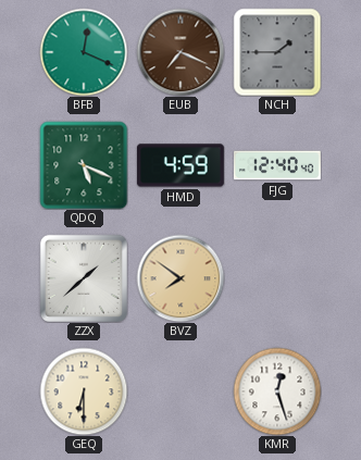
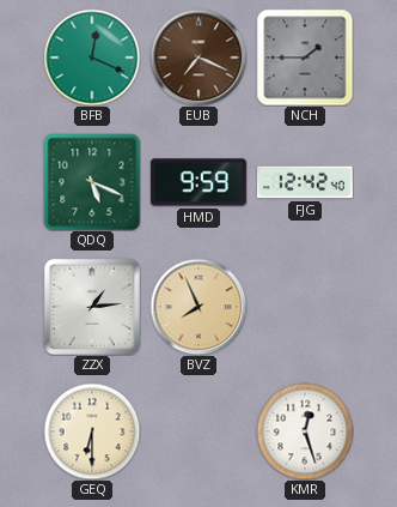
HMD: 4:59 -> 9:59
FJG: 12:40 -> 12:42
ZZX: 1:38 -> 1:14
BVZ: 7:51 -> 7:56
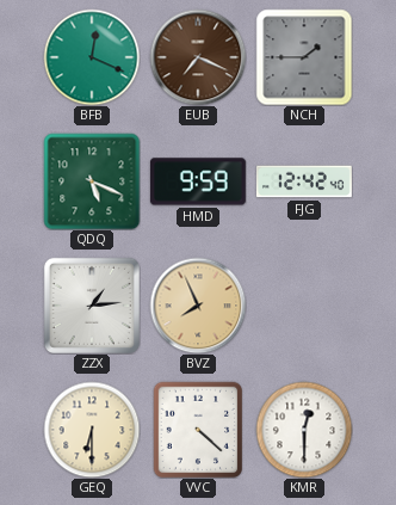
VVC: none -> 4:22
KMR: 12:27 -> 12:30
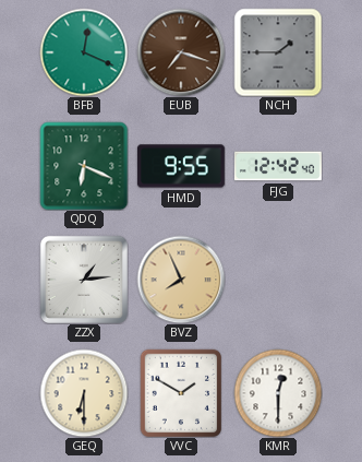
EUB: 7:19 -> 7:18
QDQ: 5:19 -> 6:19
HMD: 9:59 -> 9:55
VVC: 4:22 -> 1:50
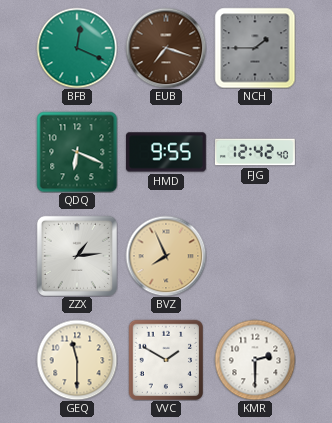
GEQ: 6:30 -> 11:30
KMR: 12:30 -> 2:30
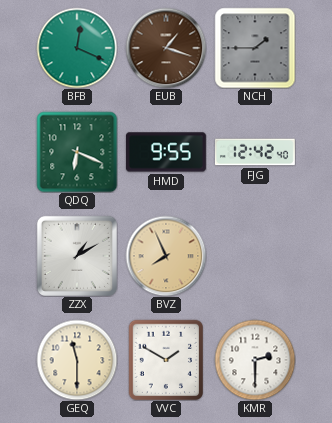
EUB: 7:18 -> 1:18
ZZX: 1:14 -> 1:10
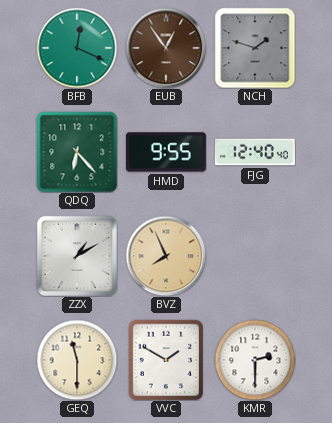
EUB: 1:18 -> 12:54
NCH: 1:45 -> 1:48
QDQ: 6:19 -> 6:23
FJG: 12:42 -> 12:40
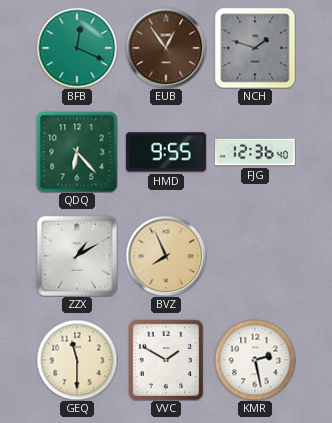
FJG: 12:40 -> 12:36
KMR: 2:30 -> 2:28
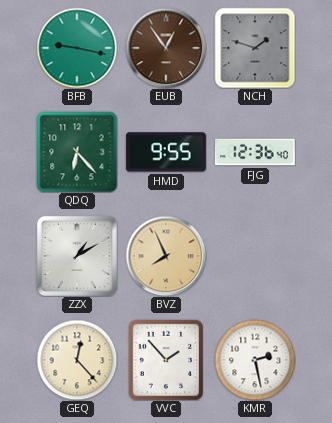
BFB: 12:19 -> 9:17
GEQ: 11:30 -> 12:23
VVC: 1:50 -> 1:53
